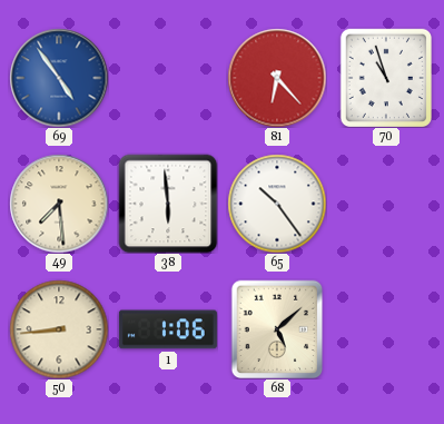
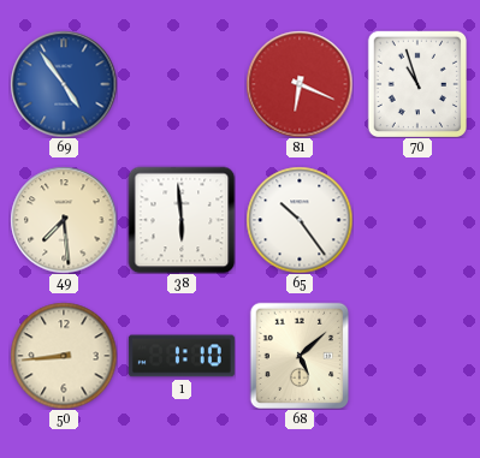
81: 6:23 -> 6:19
1: 1:06 -> 1:10
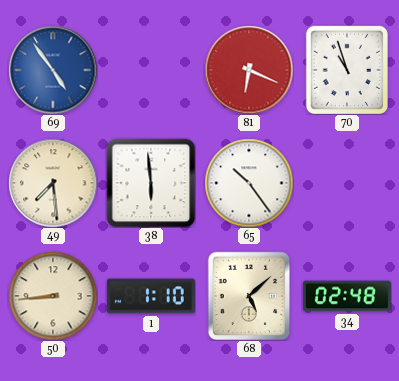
34: none -> 02:48
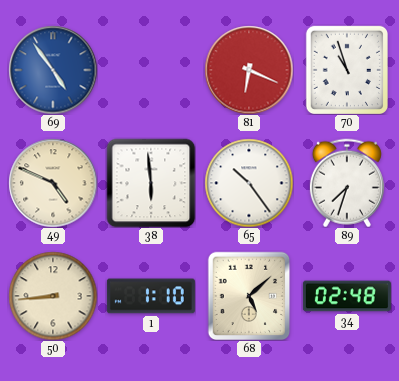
49: 7:29 -> 4:49
89: none -> 7:33
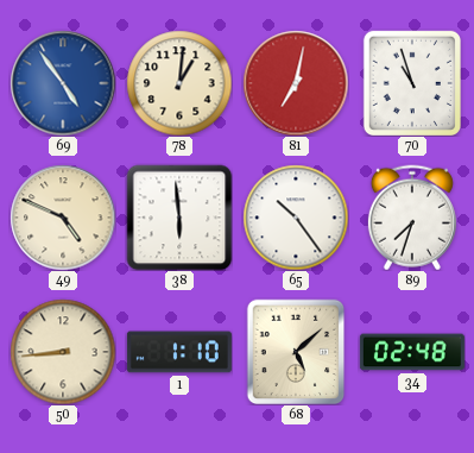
78: none -> 1:01
81: 6:19 -> 7:02
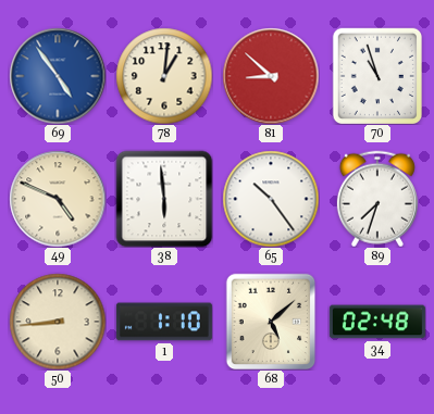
81: 7:02 -> 8:52
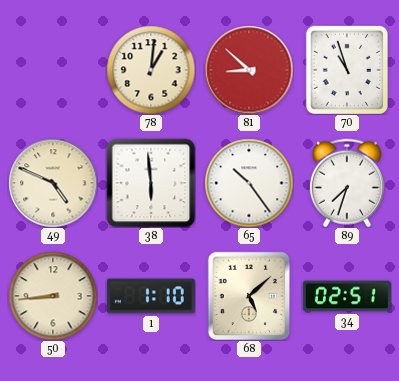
69: 4:54 -> none
34: 02:48 -> 02:51
